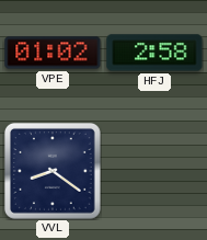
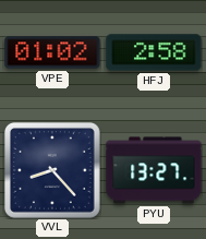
VVL: 8:21 -> 8:23
PYU: none -> 13:27
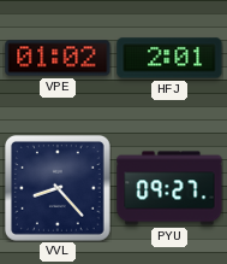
HFJ: 2:58 -> 2:01
PYU: 13:27 -> 09:27
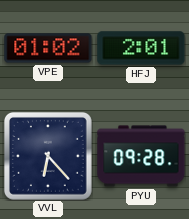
VVL: 8:23 -> 6:23
PYU: 09:27 -> 09:28
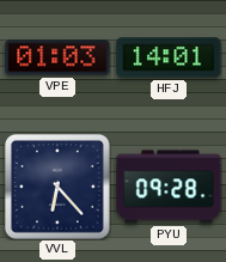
VPE: 01:02 -> 01:03
HFJ: 2:01 -> 14:01
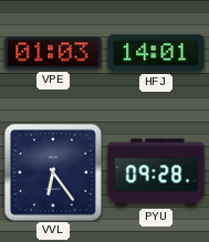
VVL: 6:23 -> 6:24
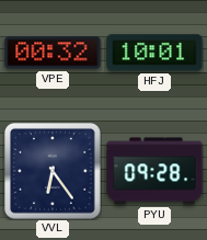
VPE: 01:03 -> 00:32
HFJ: 14:01 -> 10:01
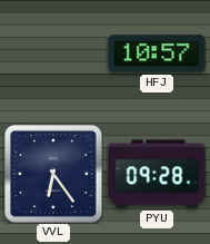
VPE: 00:32 -> none
HFJ: 10:01 -> 10:57
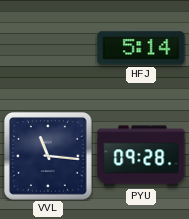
HFJ: 10:57 -> 5:14
VVL: 6:24 -> 11:16
